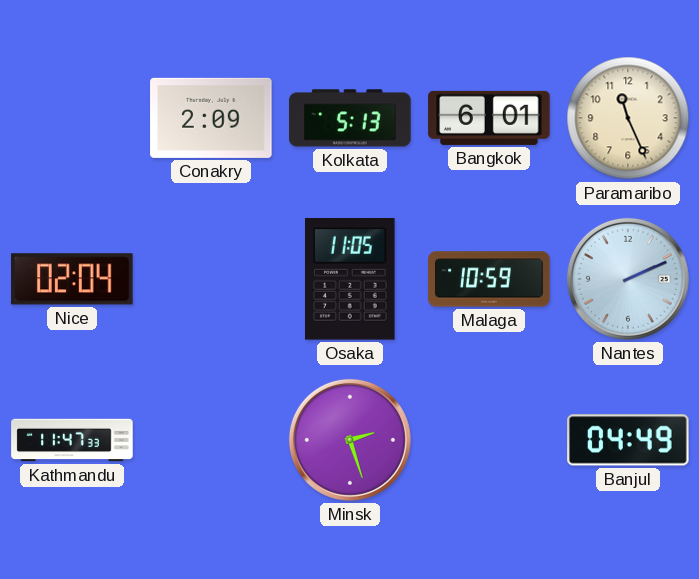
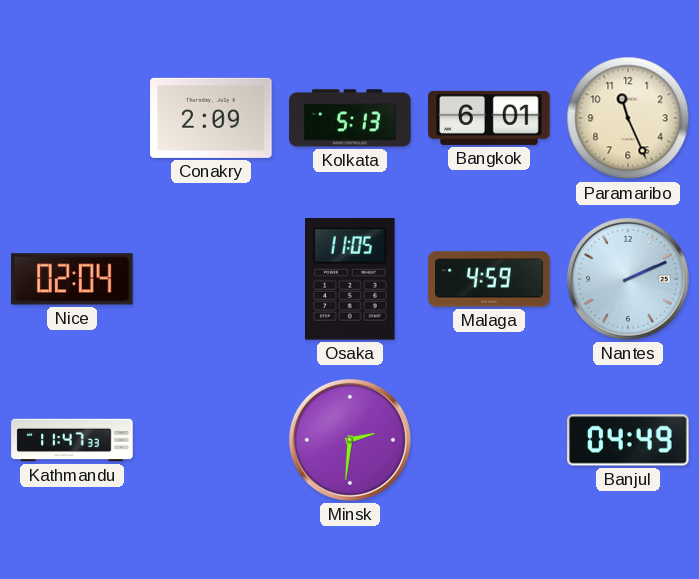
Malaga: 10:59 -> 4:59
Minsk: 2:27 -> 2:31
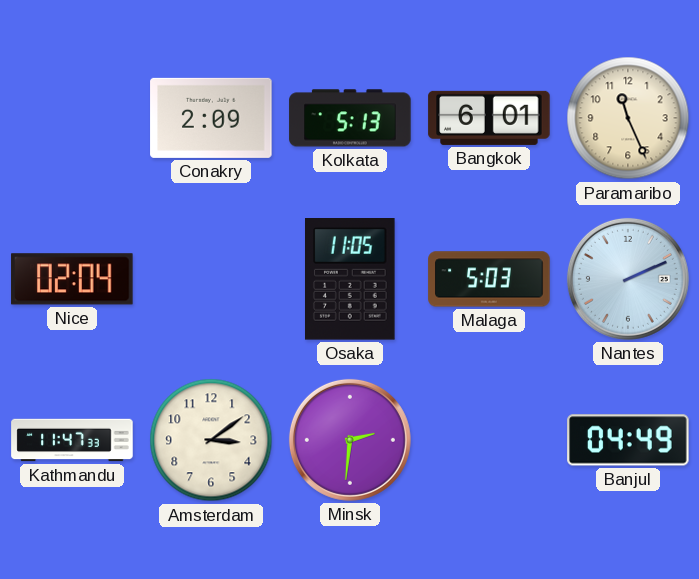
Malaga: 4:59 -> 5:03
Amsterdam: none -> 3:09
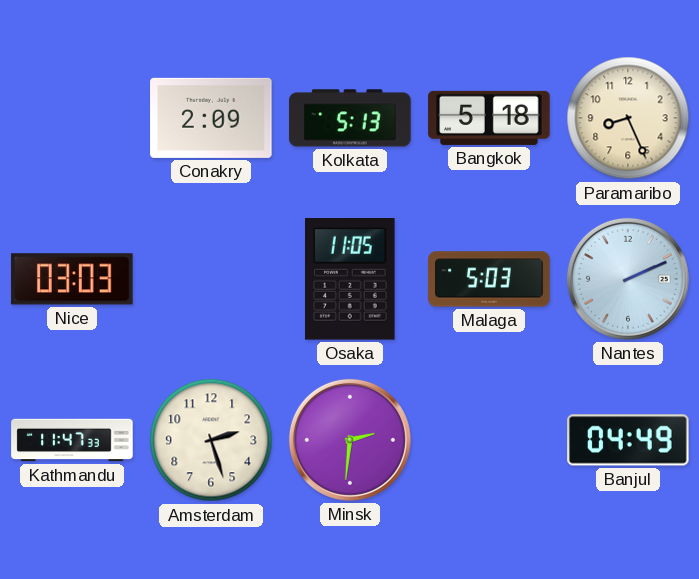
Bangkok: 6:01 -> 5:18
Paramaribo: 11:26 -> 8:26
Nice: 02:04 -> 03:03
Amsterdam: 3:09 -> 2:27
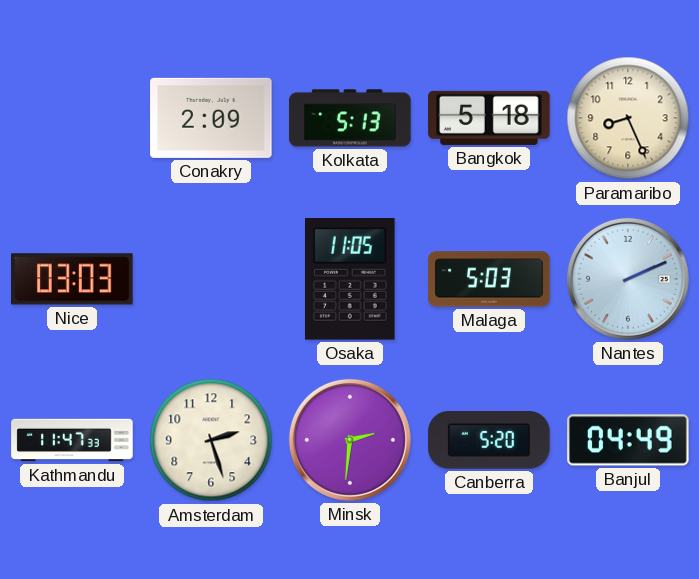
Canberra: none -> 5:20
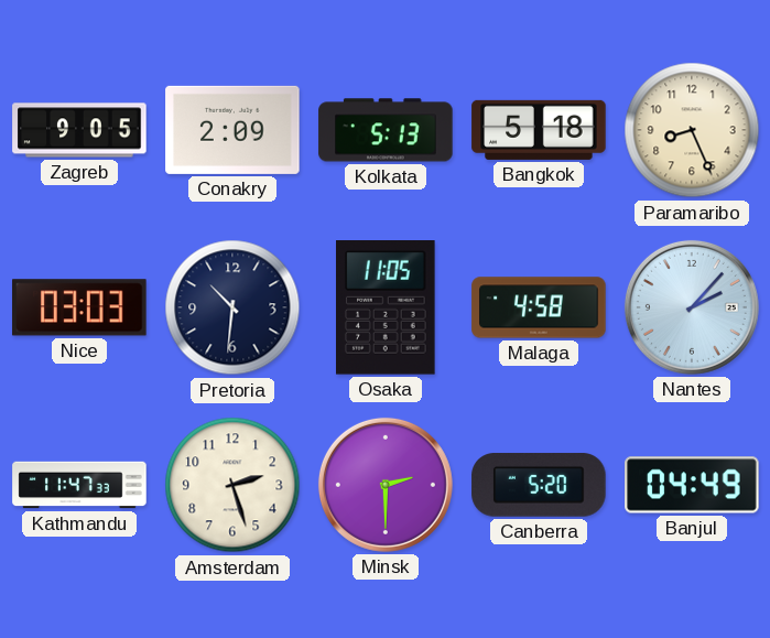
Zagreb: none -> 9:05
Pretoria: none -> 10:31
Malaga: 5:03 -> 4:58
Nantes: 2:11 -> 2:07
Minsk: 2:31 -> 2:30
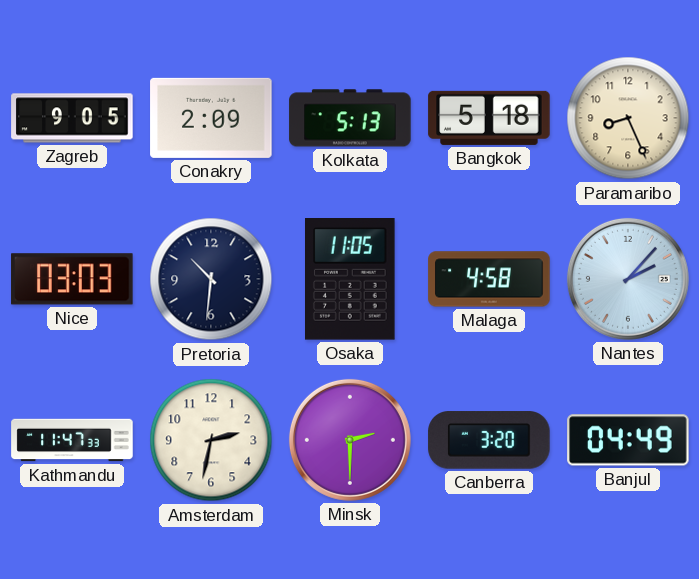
Amsterdam: 2:27 -> 2:32
Canberra: 5:20 -> 3:20
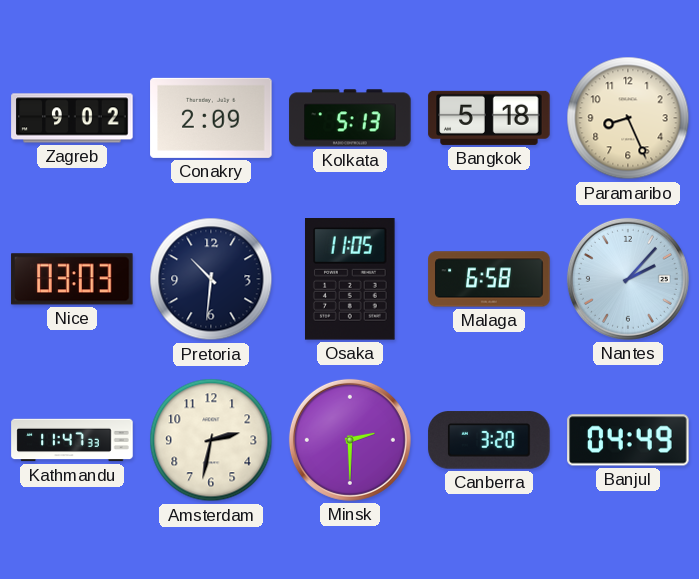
Zagreb: 9:05 -> 9:02
Malaga: 4:58 -> 6:58
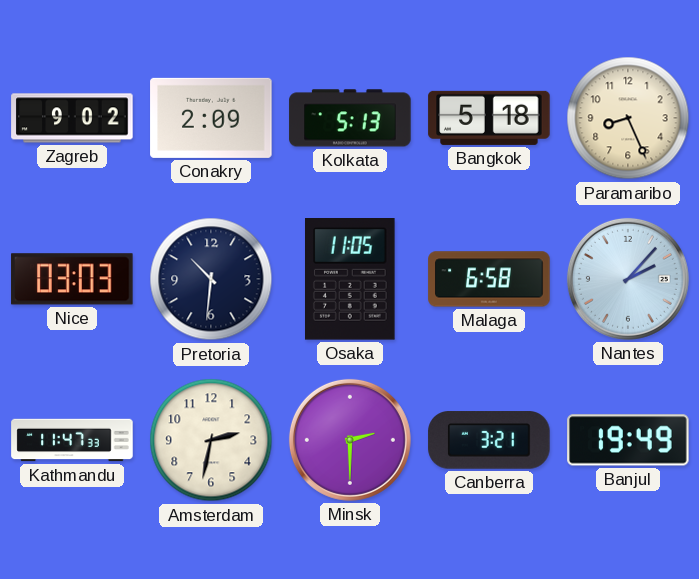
Canberra: 3:20 -> 3:21
Banjul: 04:49 -> 19:49
